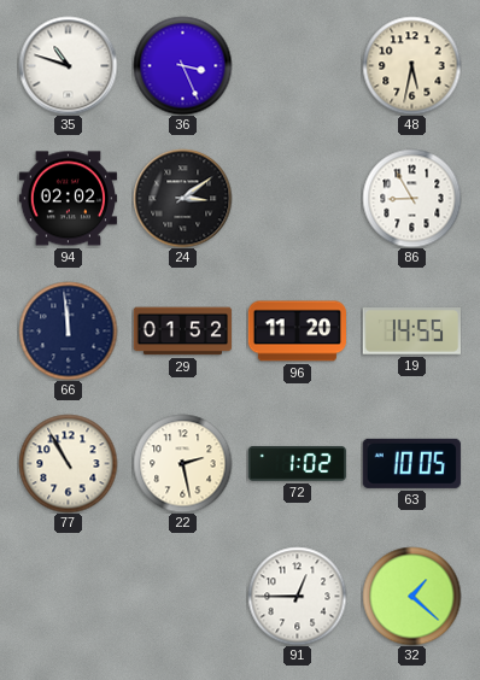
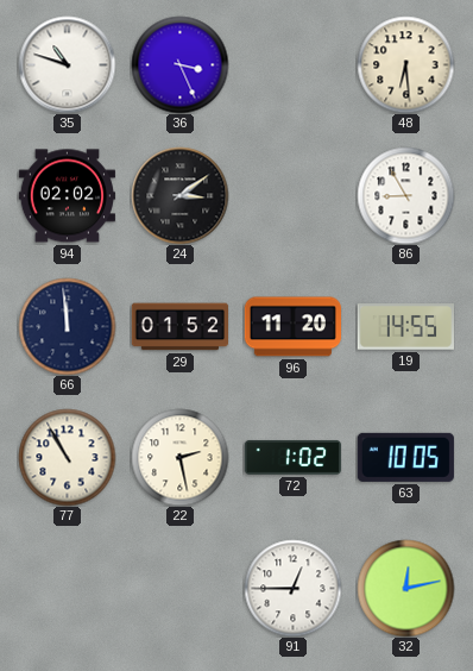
48: 5:32 -> 6:29
32: 1:22 -> 12:13
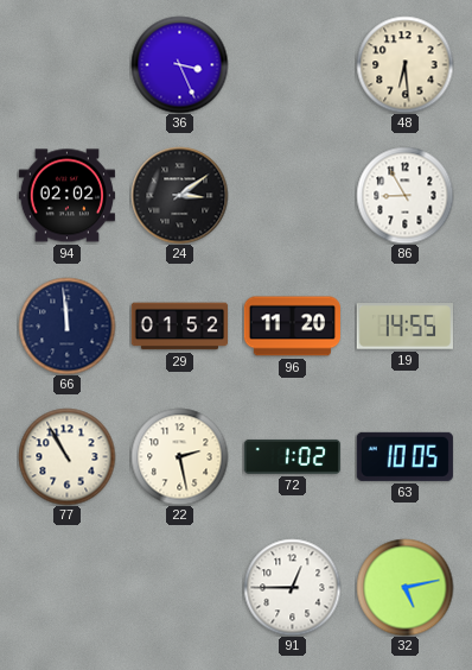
35: 10:48 -> none
32: 12:13 -> 5:13
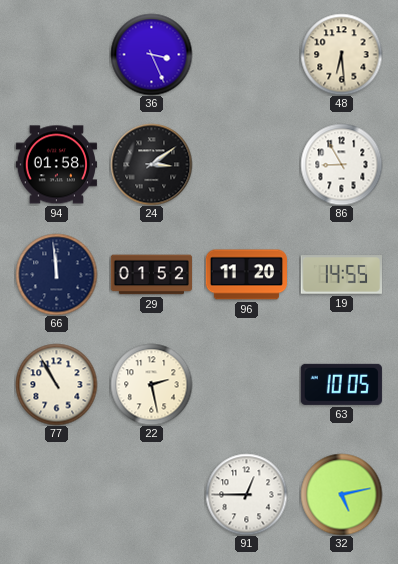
94: 02:02 -> 01:58
72: 1:02 -> none
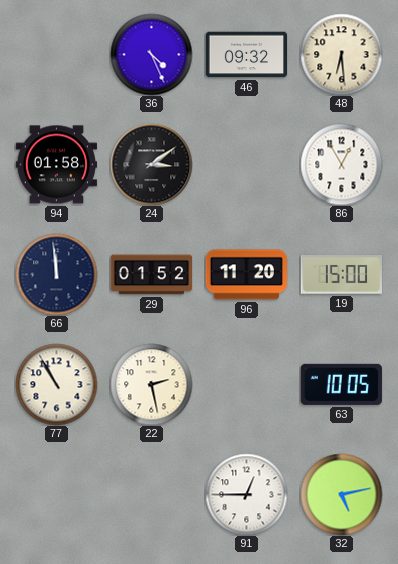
36: 3:26 -> 4:26
46: none -> 09:32
86: 8:55 -> 12:55
19: 14:55 -> 15:00
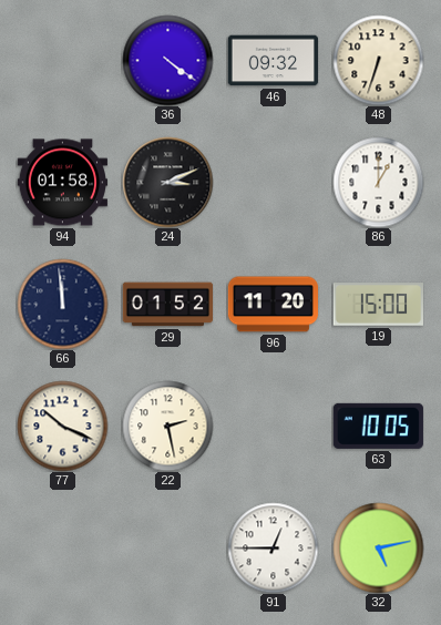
36: 4:26 -> 4:21
48: 6:29 -> 6:33
24: 3:09 -> 3:11
86: 12:55 -> 1:00
77: 10:55 -> 10:19
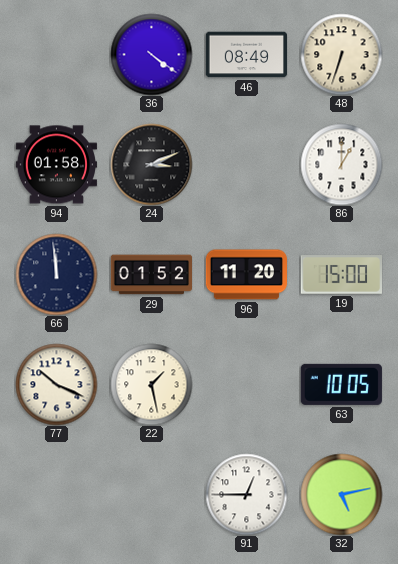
46: 09:32 -> 08:49
22: 2:28 -> 1:28
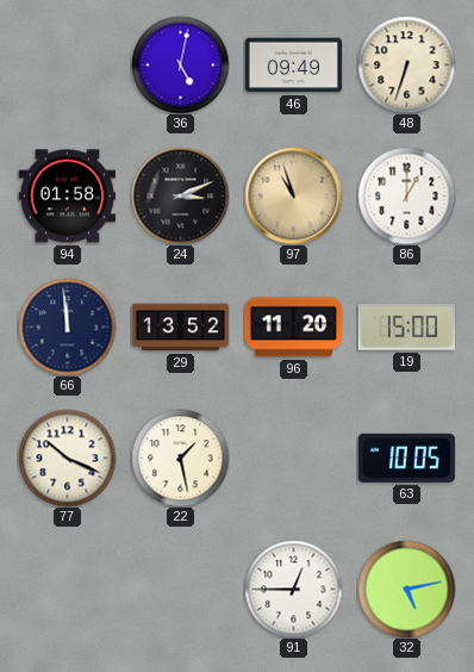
36: 4:21 -> 5:02
46: 08:49 -> 09:49
97: none -> 10:57
29: 01:52 -> 13:52
